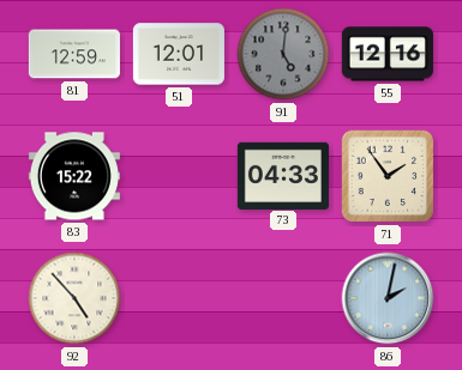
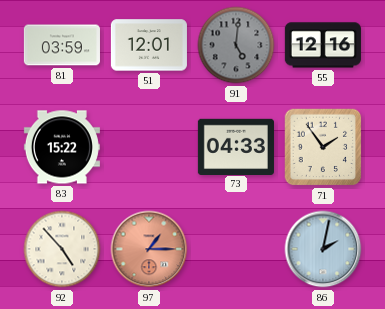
81: 12:59 -> 03:59
97: none -> 1:15
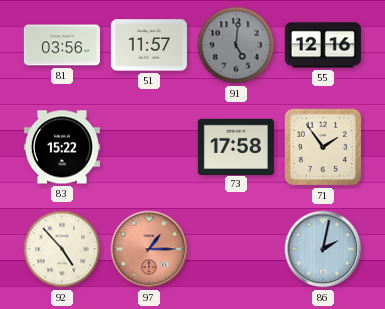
81: 03:59 -> 03:56
51: 12:01 -> 11:57
73: 04:33 -> 17:58
